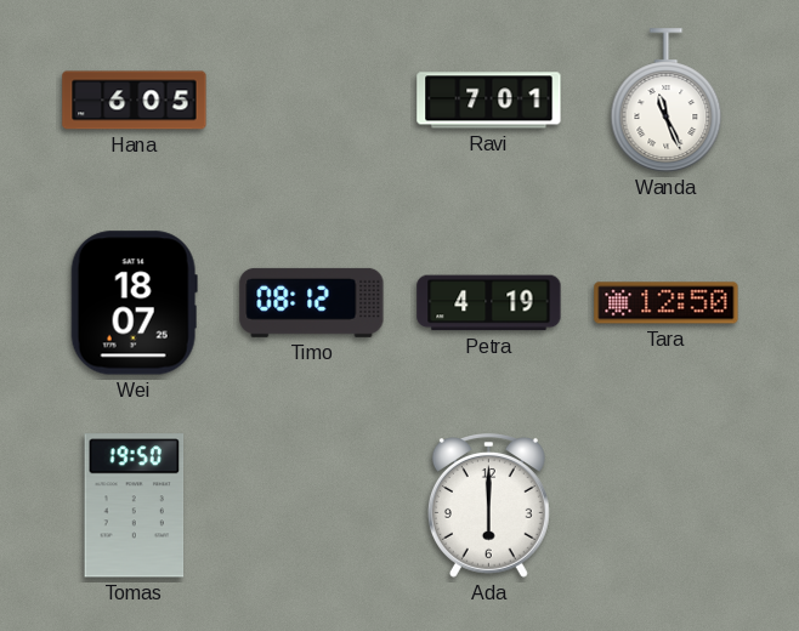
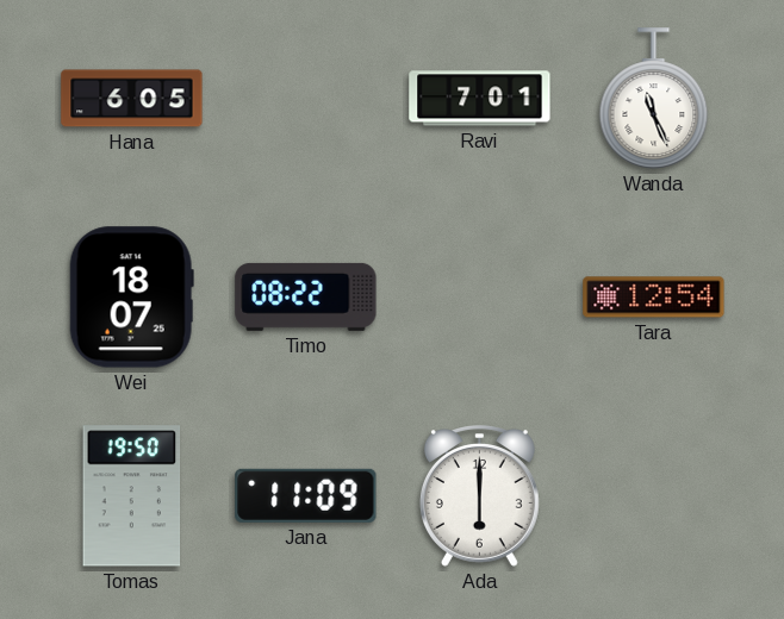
Timo: 08:12 -> 08:22
Petra: 4:19 -> none
Tara: 12:50 -> 12:54
Jana: none -> 11:09
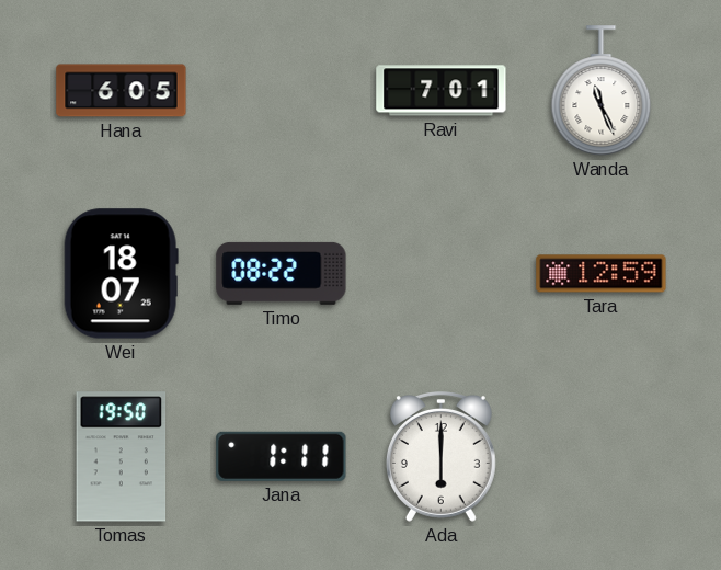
Tara: 12:54 -> 12:59
Jana: 11:09 -> 1:11
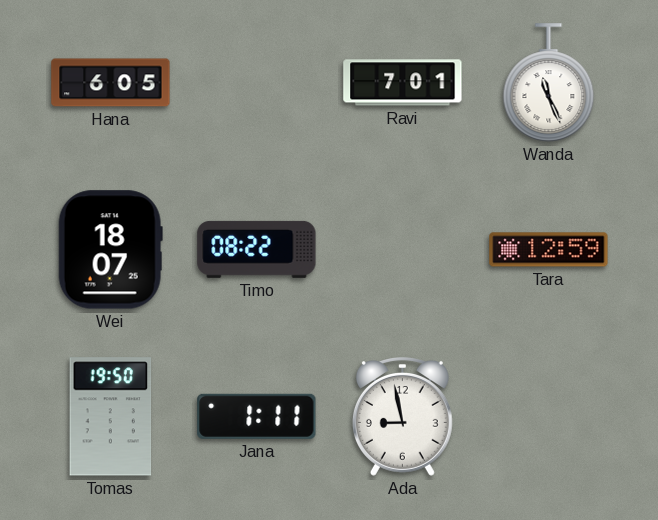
Ada: 6:00 -> 8:58
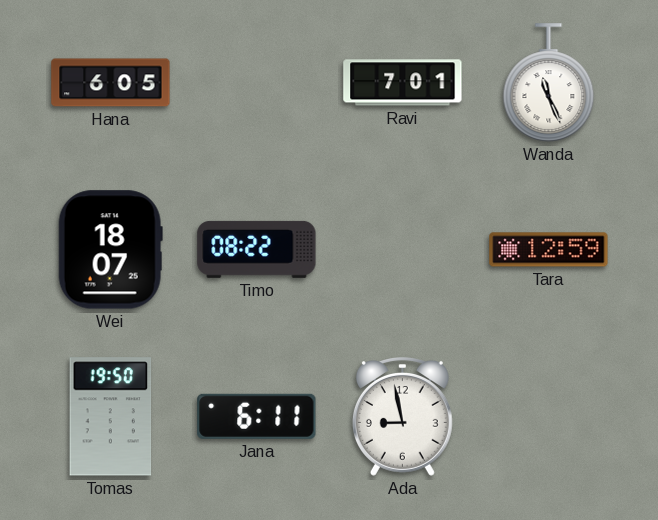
Jana: 1:11 -> 6:11
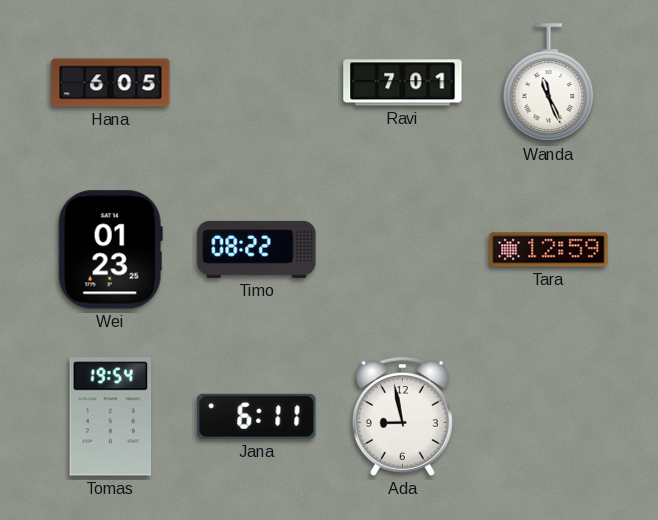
Wei: 18:07 -> 01:23
Tomas: 19:50 -> 19:54
